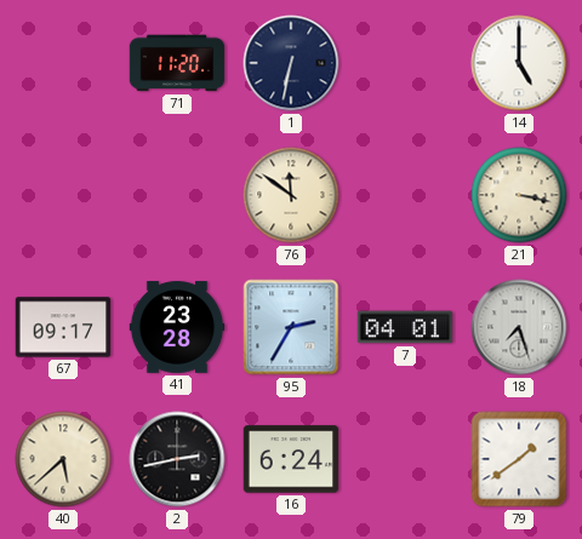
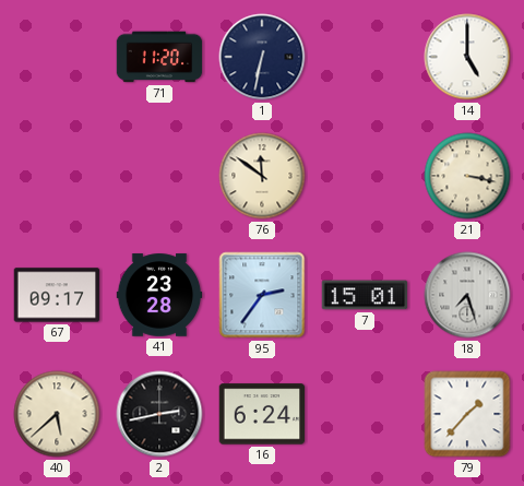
95: 2:35 -> 2:36
7: 04:01 -> 15:01
79: 1:39 -> 1:37
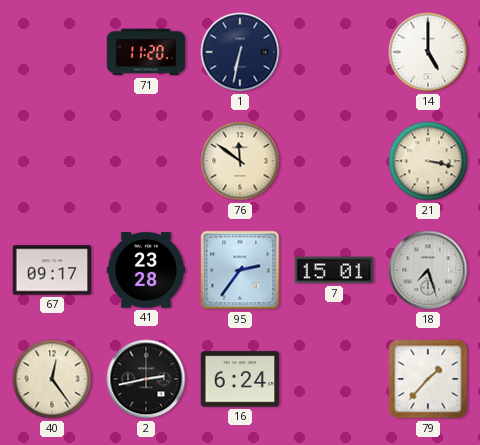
40: 5:38 -> 12:24
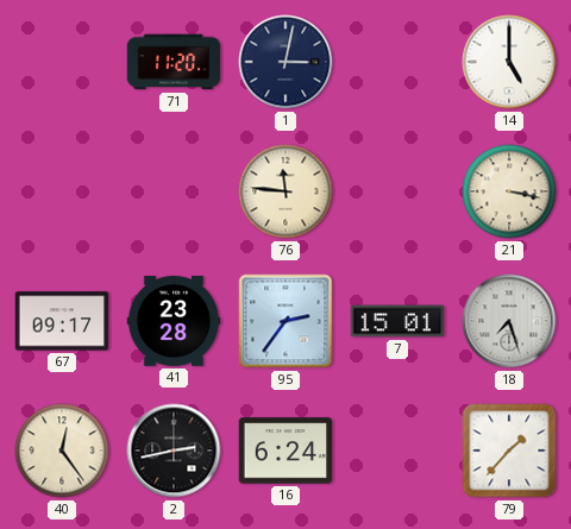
1: 6:32 -> 3:02
76: 11:51 -> 11:46
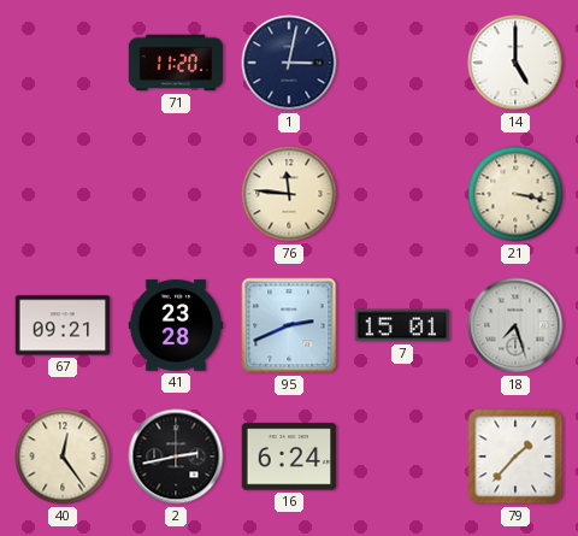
67: 09:17 -> 09:21
95: 2:36 -> 2:41
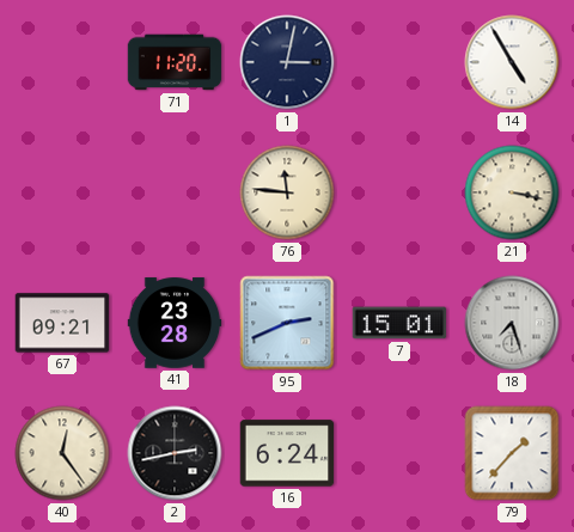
14: 5:00 -> 4:55
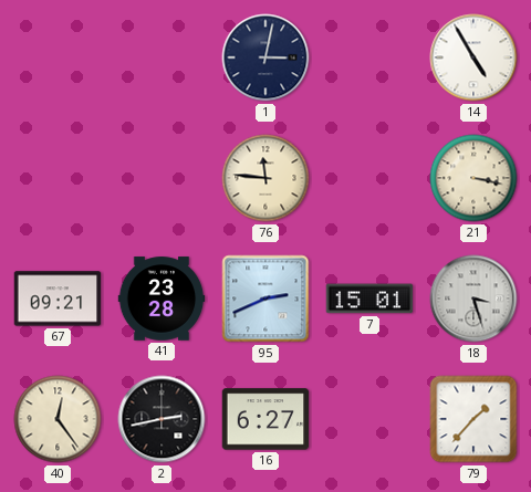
71: 11:20 -> none
18: 7:27 -> 3:27
16: 6:24 -> 6:27
